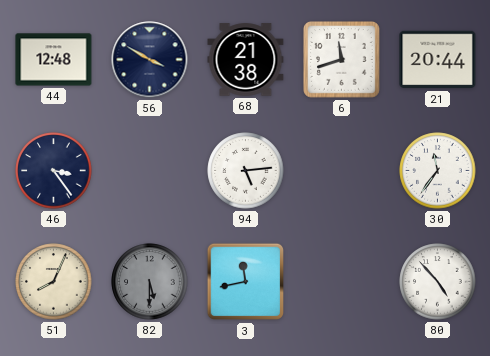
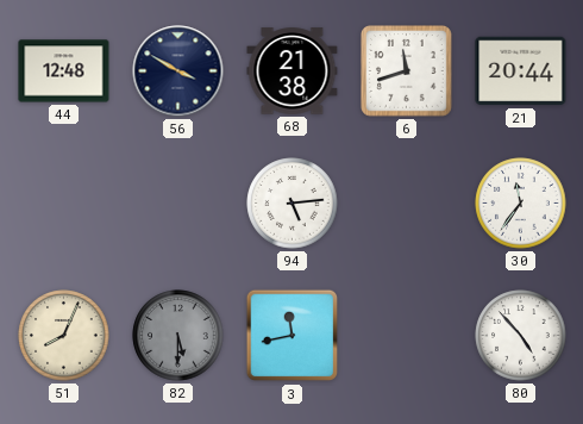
46: 3:24 -> none
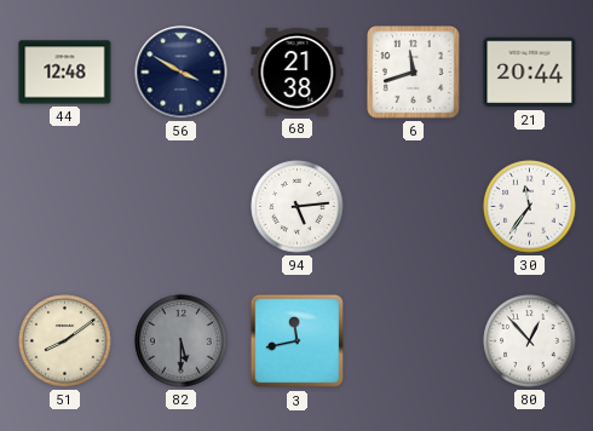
51: 8:04 -> 8:09
80: 4:53 -> 12:53
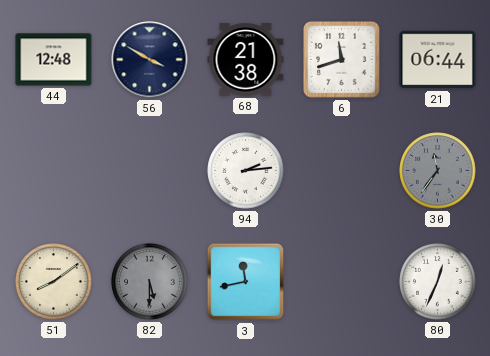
21: 20:44 -> 06:44
94: 5:14 -> 2:14
30 dial: white -> grey
80: 12:53 -> 12:34
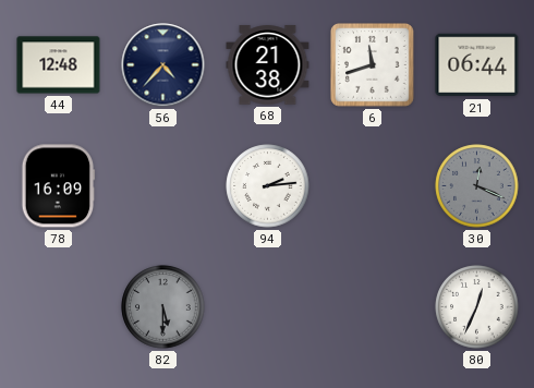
56: 3:50 -> 4:37
78: none -> 16:09
30: 11:36 -> 12:19
51: 8:09 -> none
3: 11:43 -> none
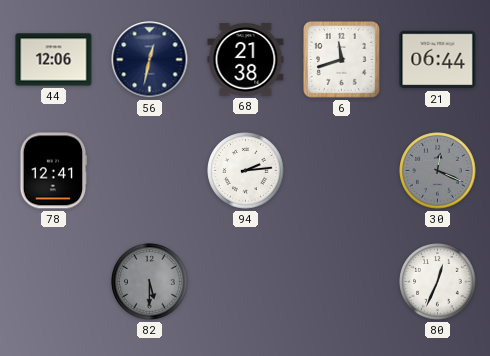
44: 12:48 -> 12:06
56: 4:37 -> 12:32
78: 16:09 -> 12:41
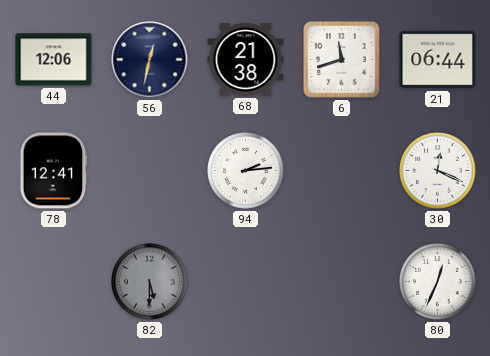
30 dial: grey -> white
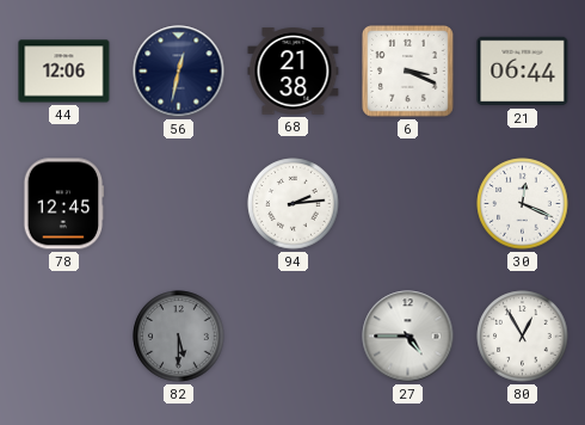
6: 11:42 -> 3:19
78: 12:41 -> 12:45
27: none -> 4:45
80: 12:34 -> 12:55
